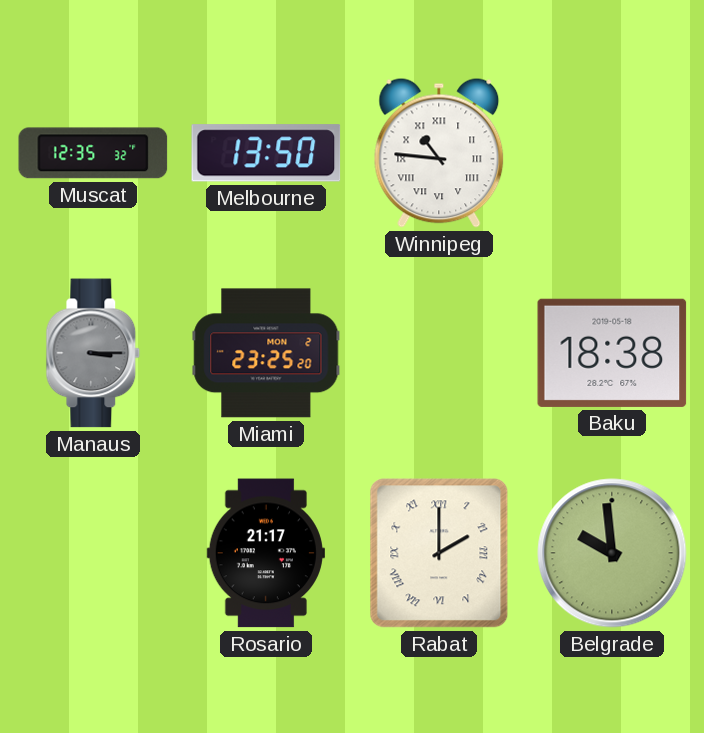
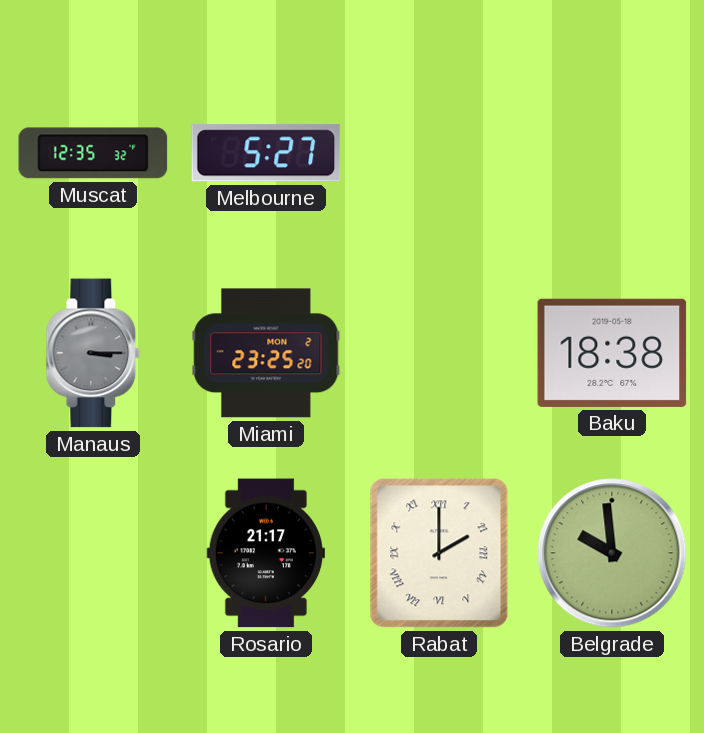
Melbourne: 13:50 -> 5:27
Winnipeg: 10:46 -> none
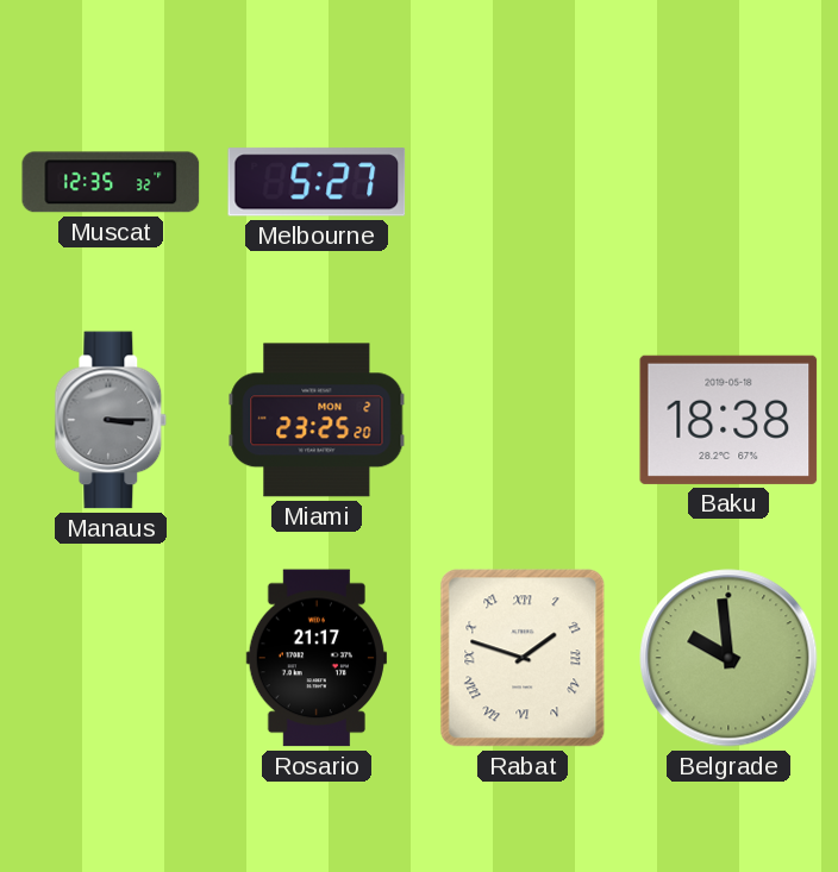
Rabat: 2:00 -> 1:48
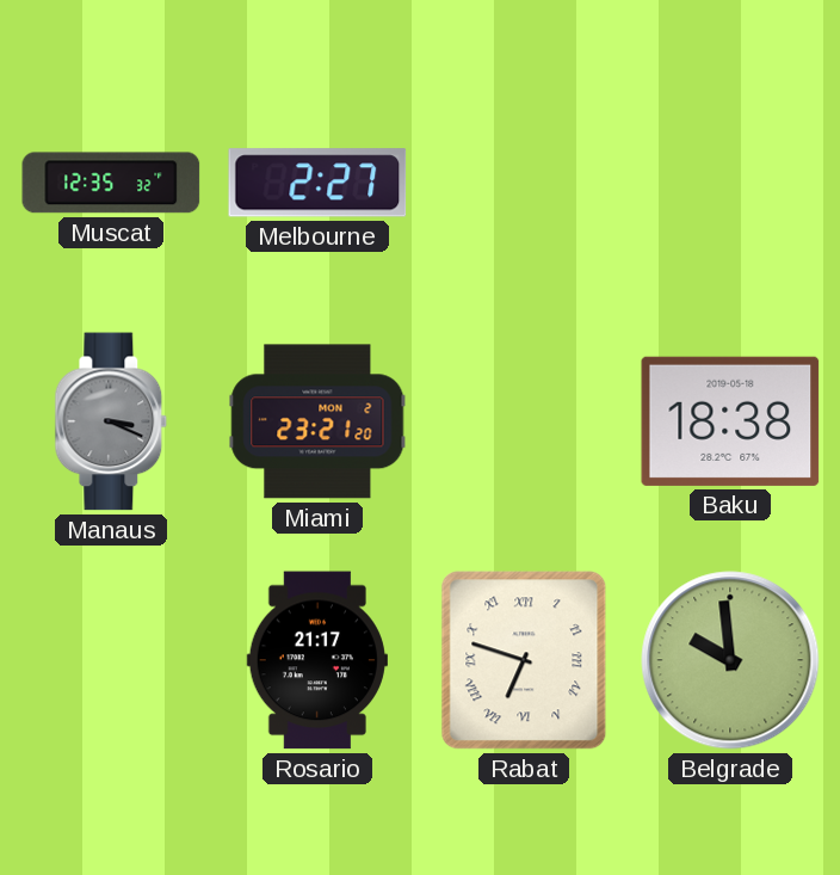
Melbourne: 5:27 -> 2:27
Manaus: 3:15 -> 3:19
Miami: 23:25 -> 23:21
Rabat: 1:48 -> 6:48
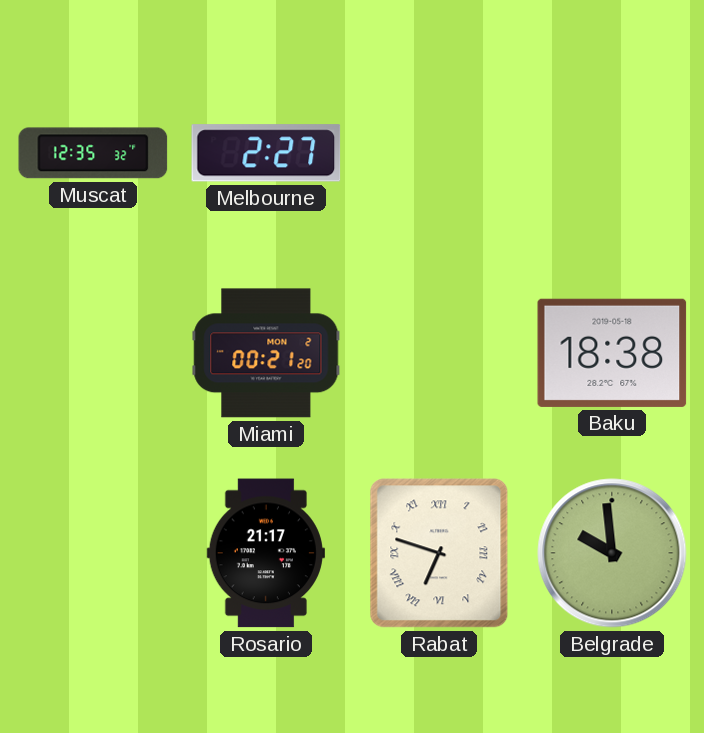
Manaus: 3:19 -> none
Miami: 23:21 -> 00:21
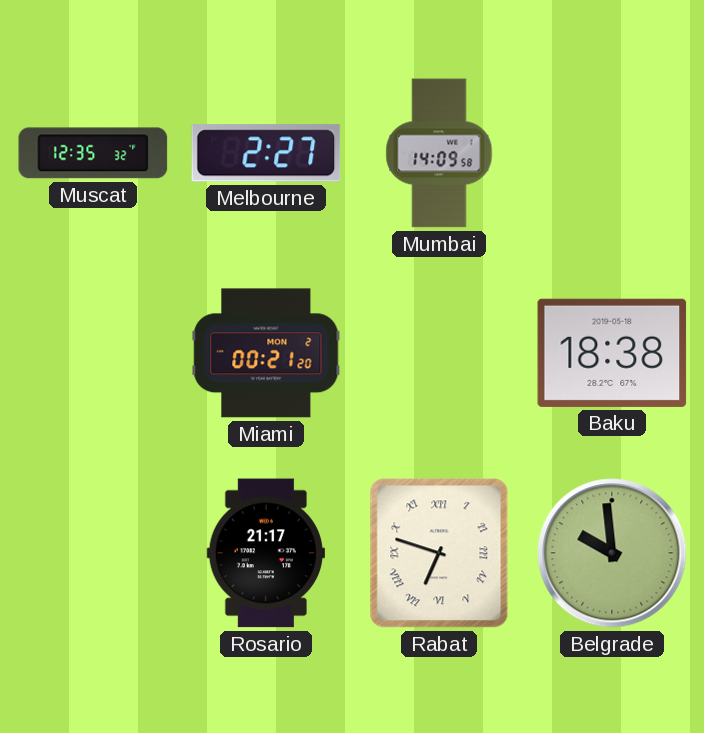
Mumbai: none -> 14:09
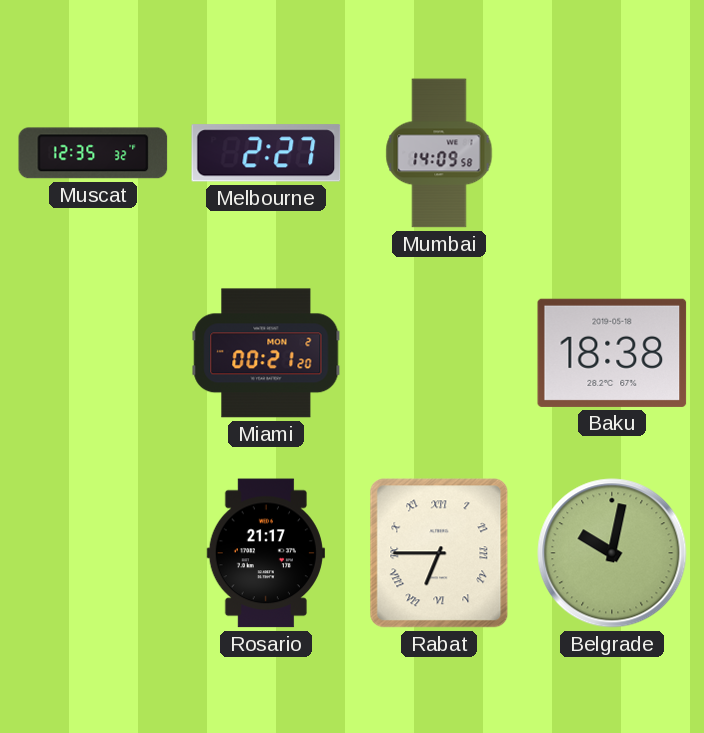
Rabat: 6:48 -> 6:45
Belgrade: 9:59 -> 10:02
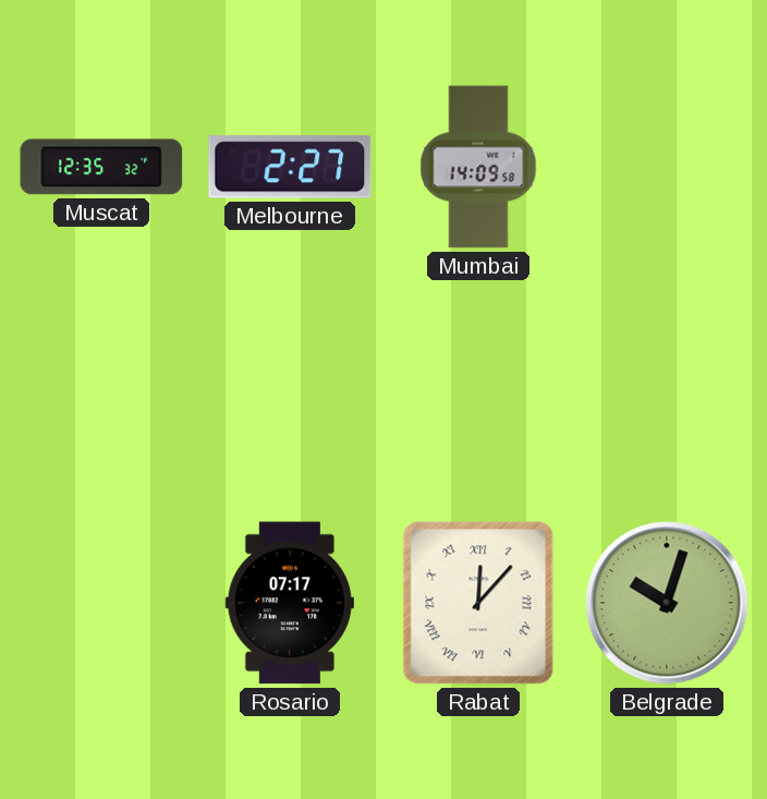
Miami: 00:21 -> none
Baku: 18:38 -> none
Rosario: 21:17 -> 07:17
Rabat: 6:45 -> 12:07
Belgrade: 10:02 -> 10:03
